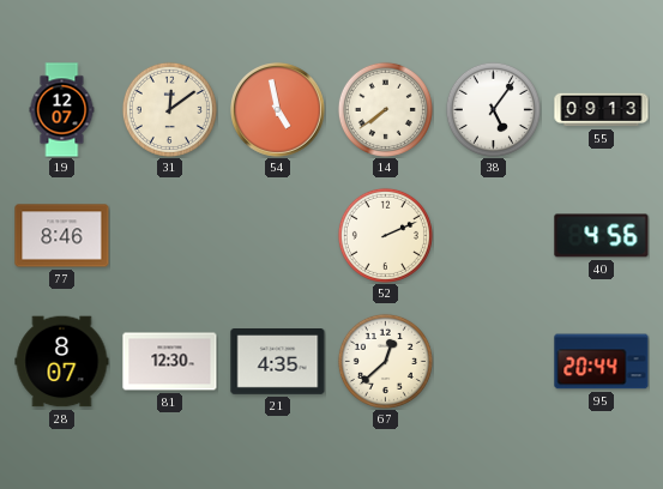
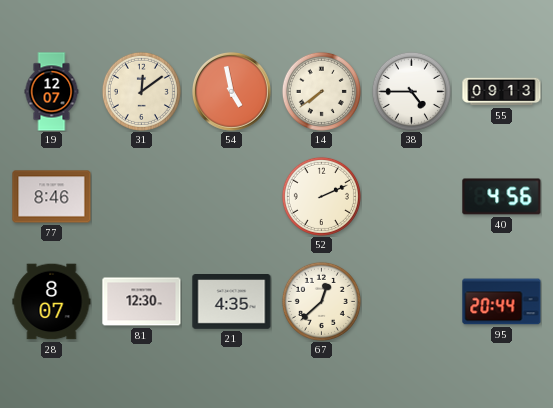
38: 5:06 -> 4:45
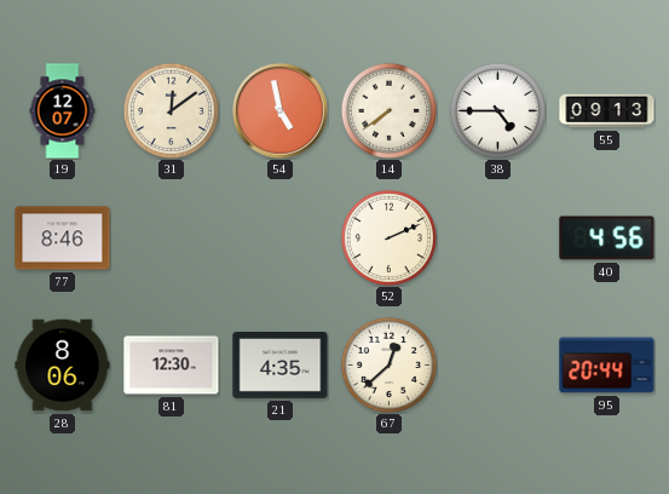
28: 8:07 -> 8:06
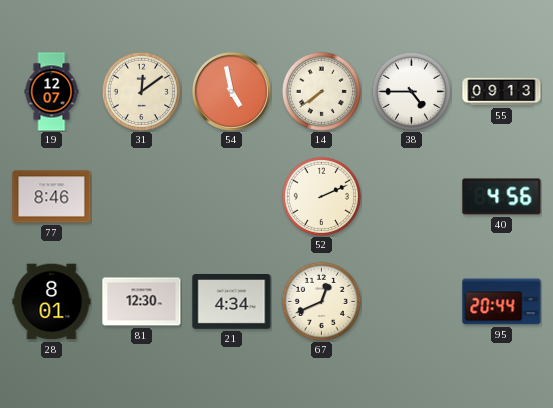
28: 8:06 -> 8:01
21: 4:35 -> 4:34
67: 12:38 -> 12:41
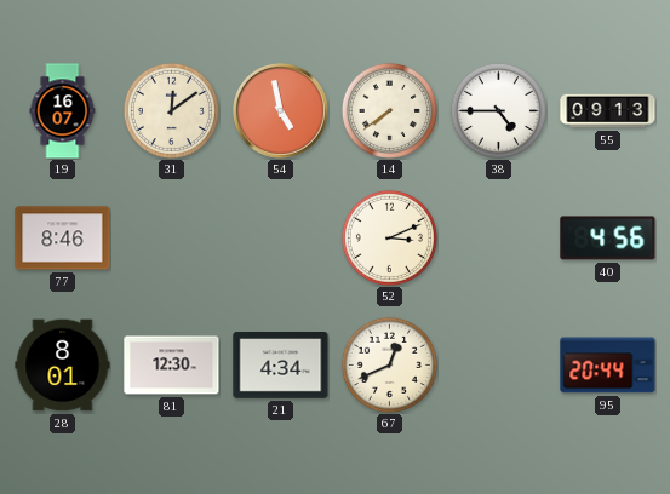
19: 12:07 -> 16:07
52: 2:11 -> 3:11
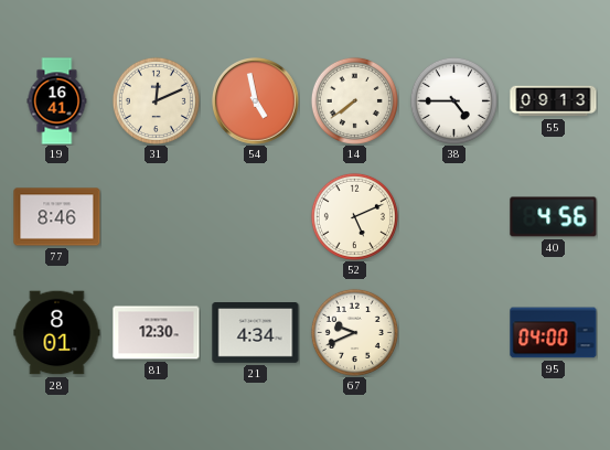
19: 16:07 -> 16:41
31: 12:09 -> 12:11
52: 3:11 -> 5:11
67: 12:41 -> 9:41
95: 20:44 -> 04:00
